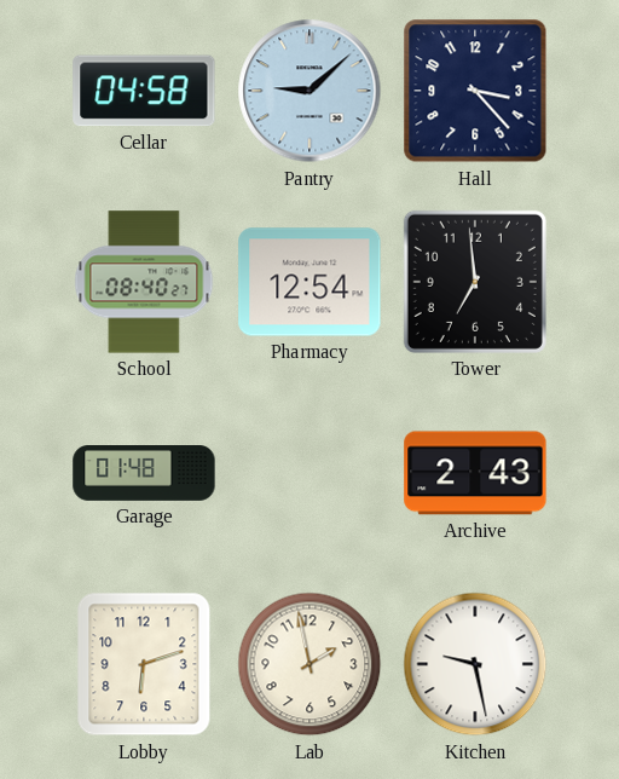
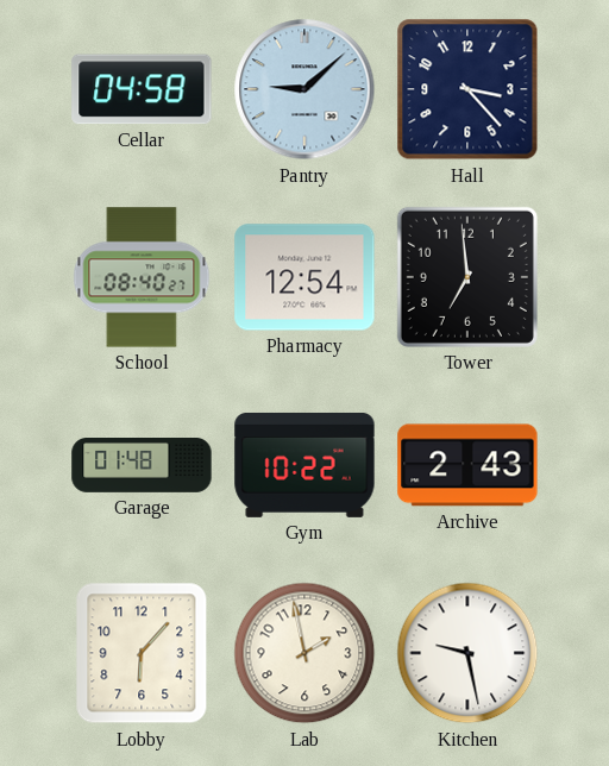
Gym: none -> 10:22
Lobby: 6:12 -> 6:07
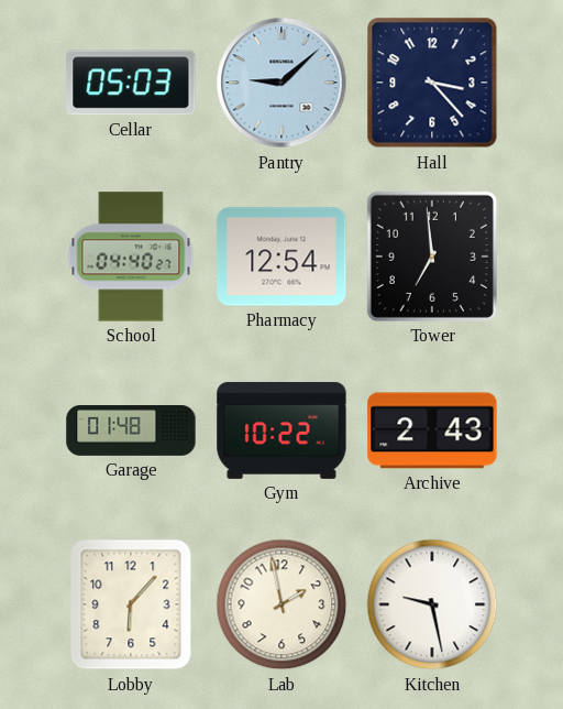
Cellar: 04:58 -> 05:03
School: 08:40 -> 04:40
